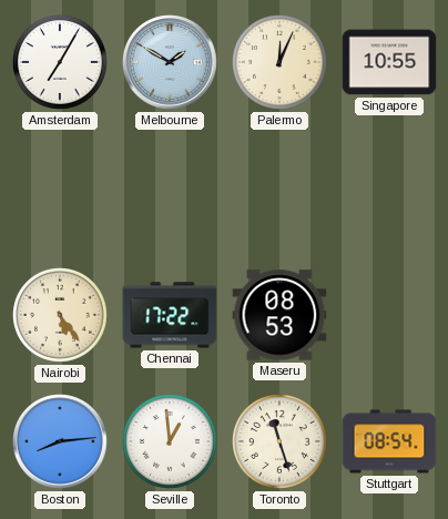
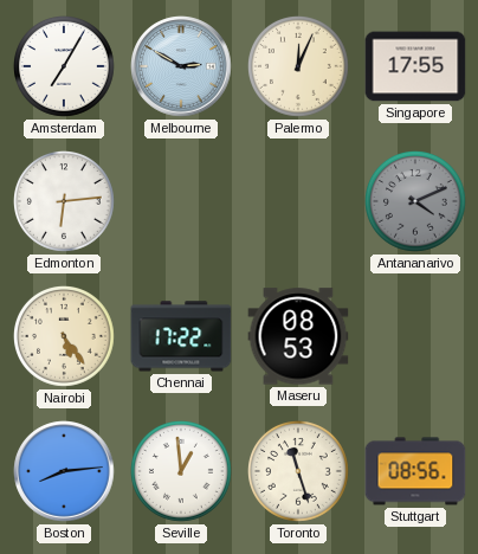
Melbourne: 1:50 -> 2:50
Singapore: 10:55 -> 17:55
Edmonton: none -> 6:14
Antananarivo: none -> 4:11
Stuttgart: 08:54 -> 08:56
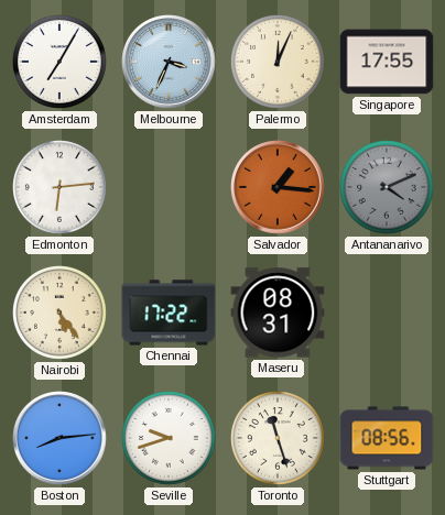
Melbourne: 2:50 -> 3:34
Salvador: none -> 1:16
Maseru: 08:53 -> 08:31
Seville: 12:59 -> 9:42
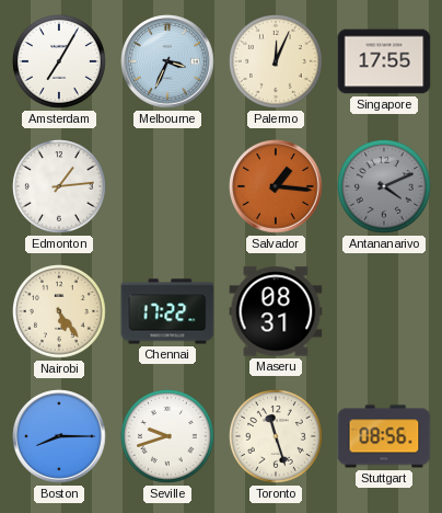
Edmonton: 6:14 -> 1:14
Boston: 8:14 -> 8:15
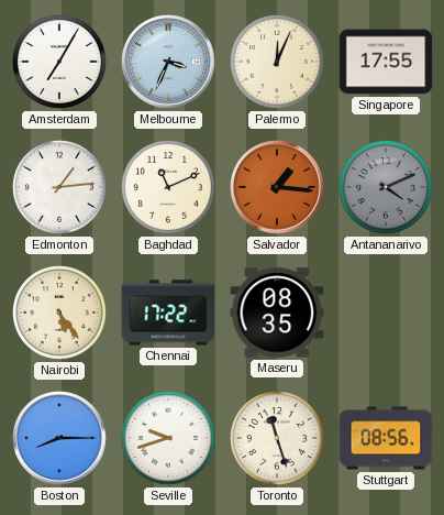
Baghdad: none -> 11:11
Maseru: 08:31 -> 08:35
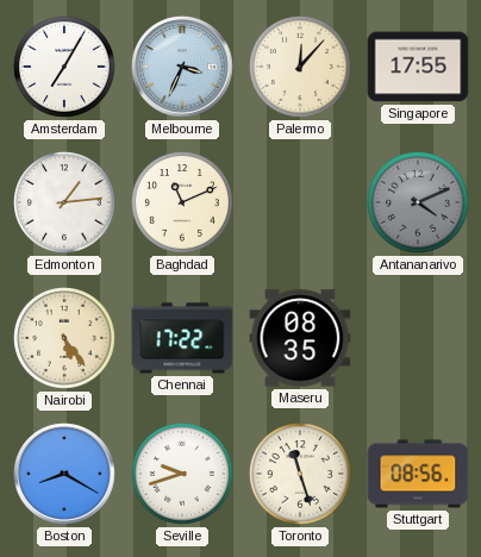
Palermo: 12:04 -> 12:07
Salvador: 1:16 -> none
Boston: 8:15 -> 8:20
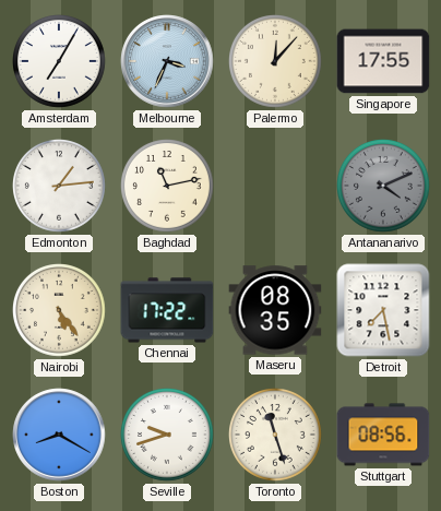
Baghdad: 11:11 -> 11:13
Detroit: none -> 7:28
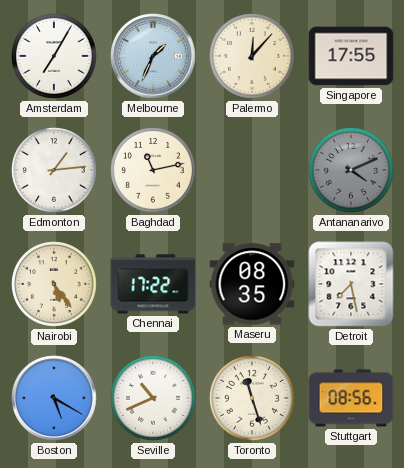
Melbourne: 3:34 -> 1:34
Boston: 8:20 -> 5:20
Seville: 9:42 -> 10:41
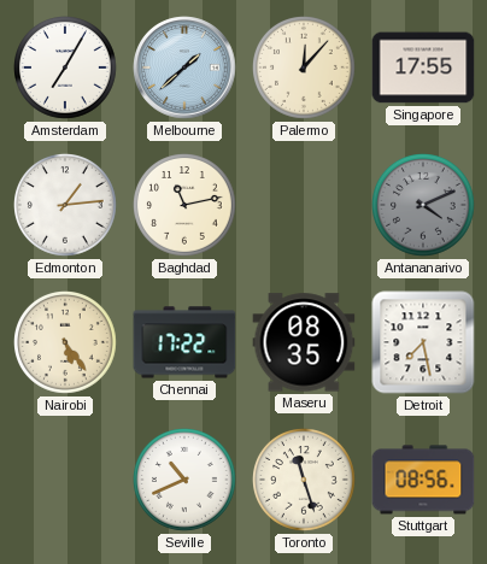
Melbourne: 1:34 -> 1:38
Boston: 5:20 -> none
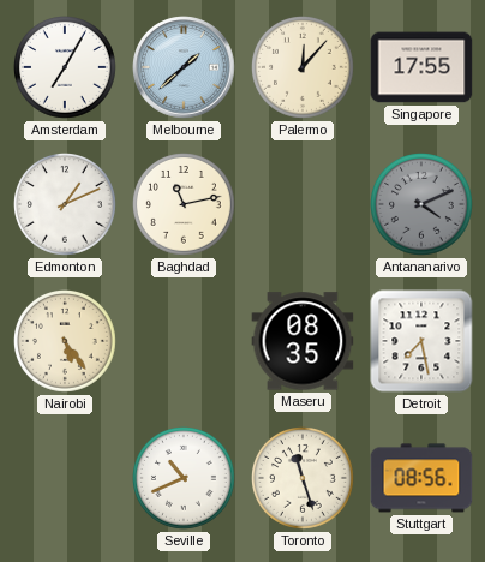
Edmonton: 1:14 -> 1:11
Chennai: 17:22 -> none
